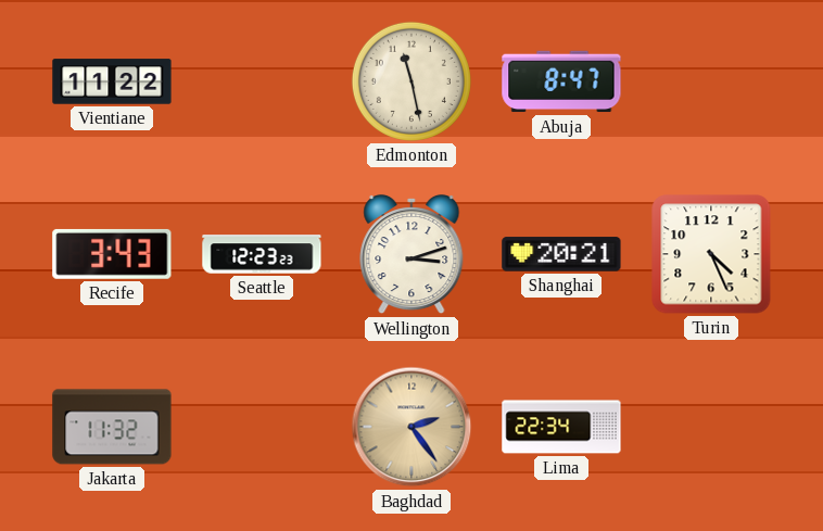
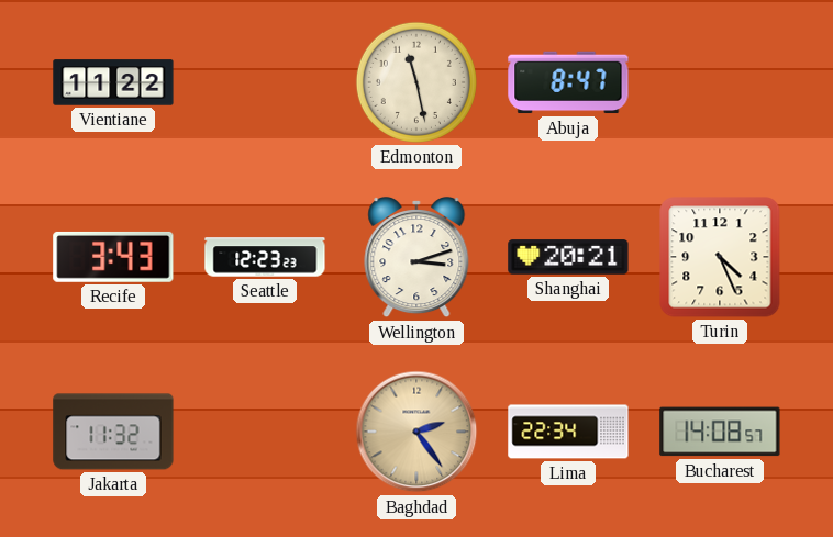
Bucharest: none -> 14:08
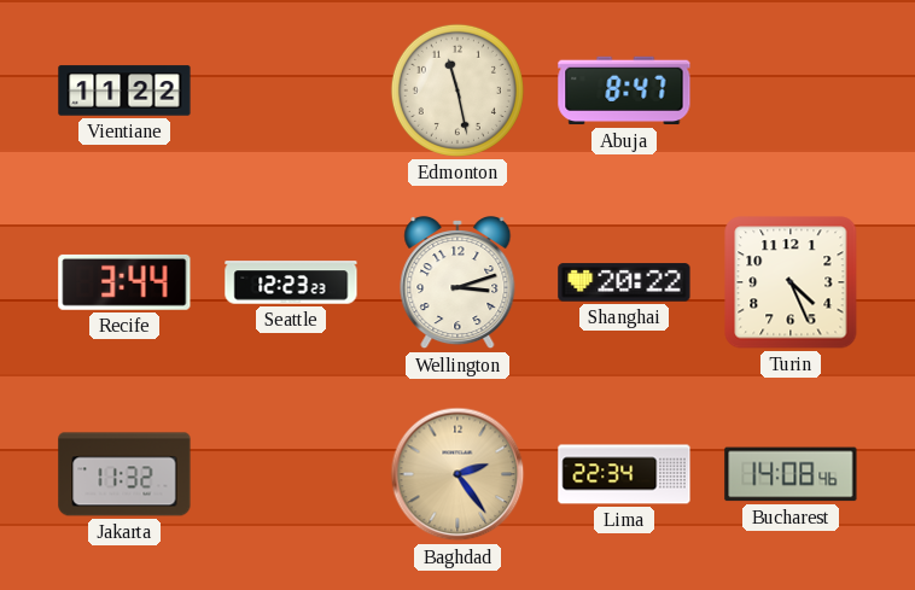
Recife: 3:43 -> 3:44
Shanghai: 20:21 -> 20:22
Bucharest: 14:08:57 -> 14:08:46
